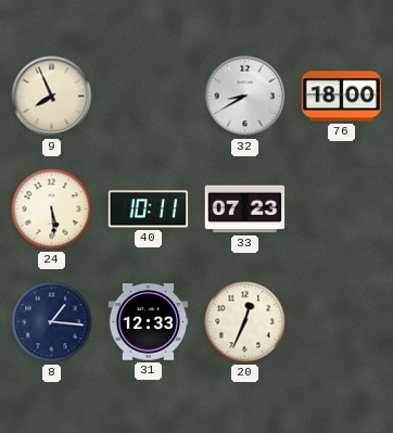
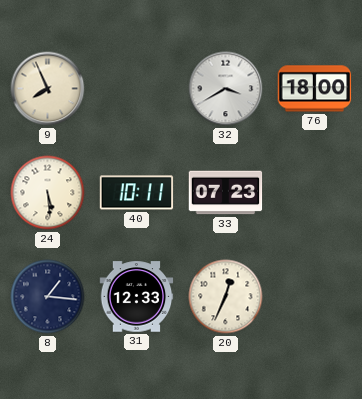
32: 8:40 -> 3:40
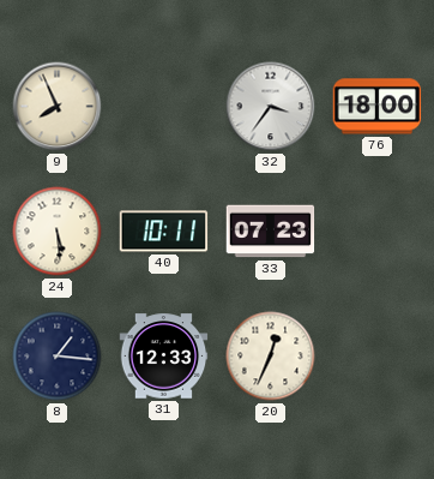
32: 3:40 -> 3:36
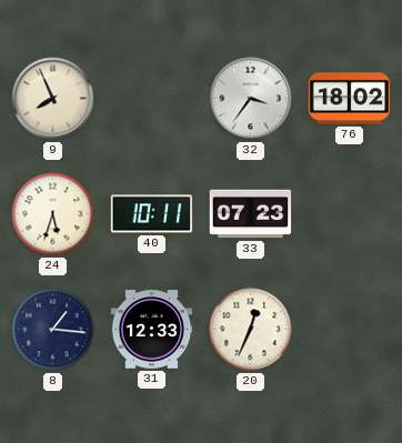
76: 18:00 -> 18:02
24: 5:29 -> 5:33
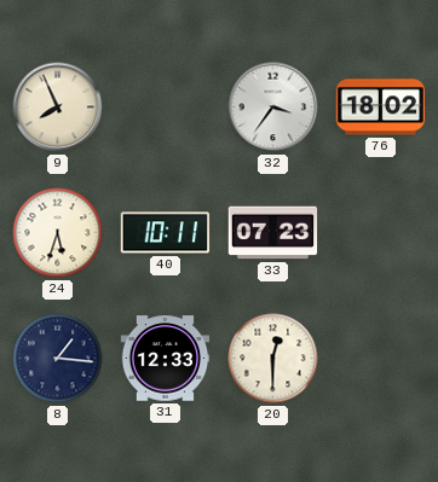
20: 12:34 -> 12:30
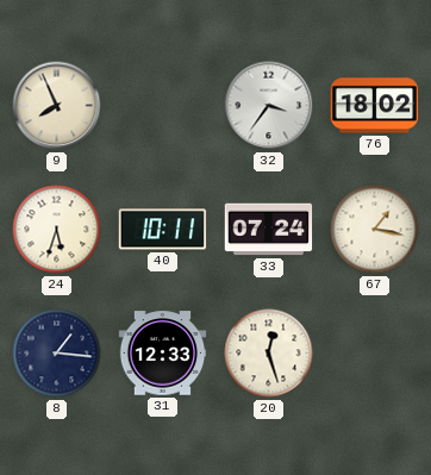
33: 07:23 -> 07:24
67: none -> 1:17
20: 12:30 -> 12:27
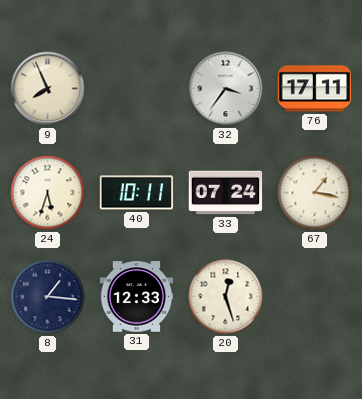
76: 18:02 -> 17:11
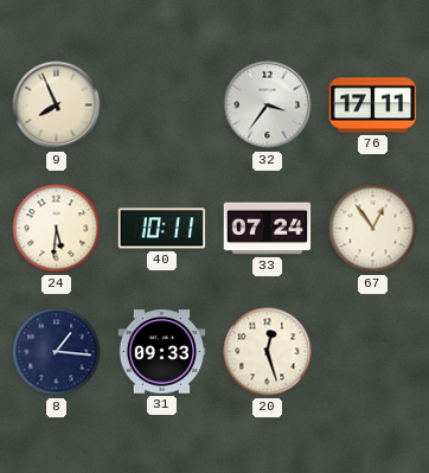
24: 5:33 -> 5:31
67: 1:17 -> 12:54
31: 12:33 -> 09:33
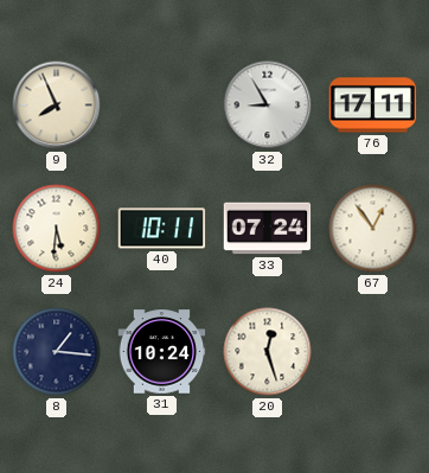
32: 3:36 -> 8:55
31: 09:33 -> 10:24
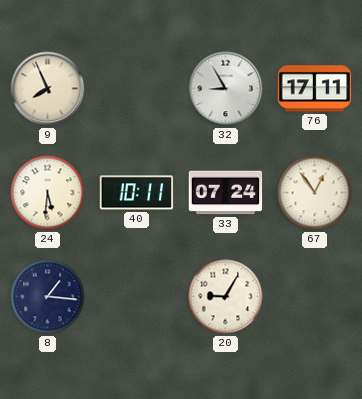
31: 10:24 -> none
20: 12:27 -> 9:05
